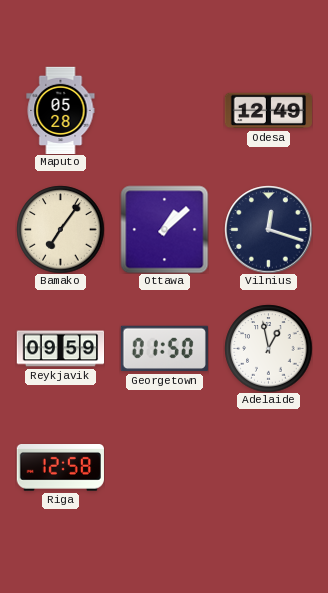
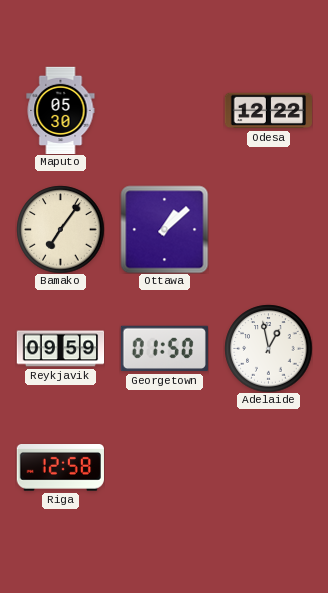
Maputo: 05:28 -> 05:30
Odesa: 12:49 -> 12:22
Vilnius: 12:18 -> none
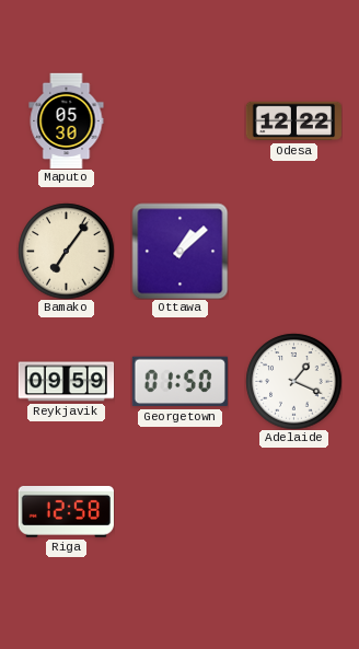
Adelaide: 12:58 -> 1:19
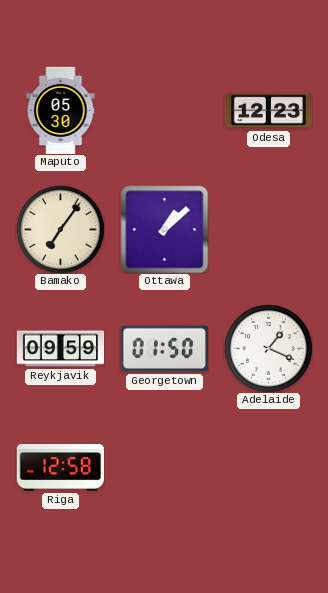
Odesa: 12:22 -> 12:23
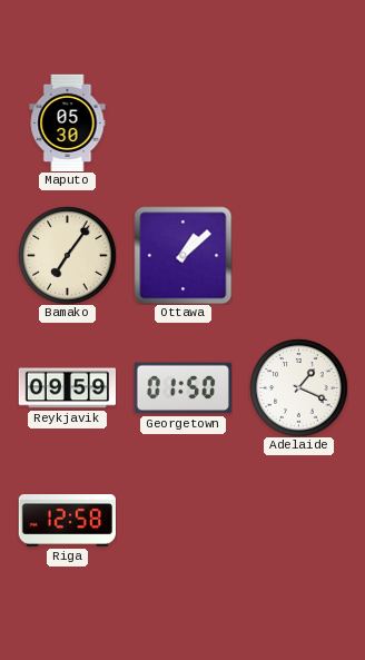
Odesa: 12:23 -> none
